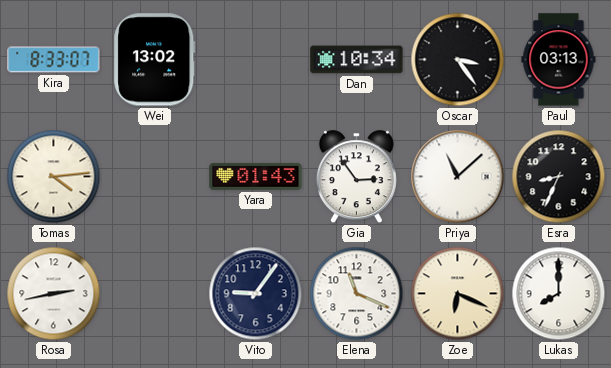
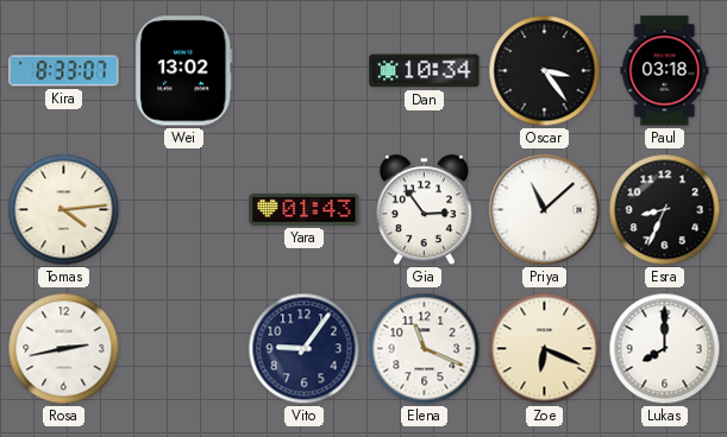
Paul: 03:13 -> 03:18
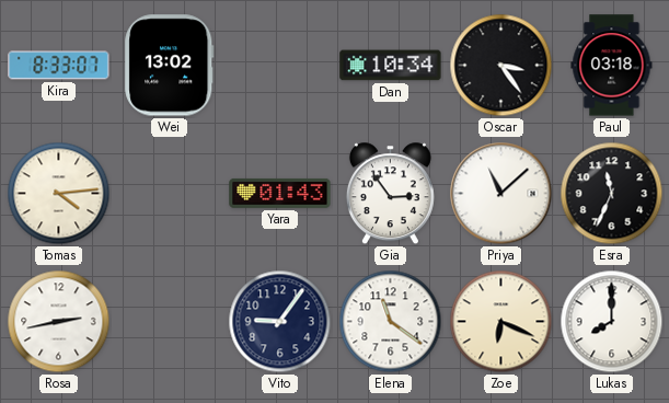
Esra: 8:34 -> 11:34
Elena: 11:19 -> 11:21
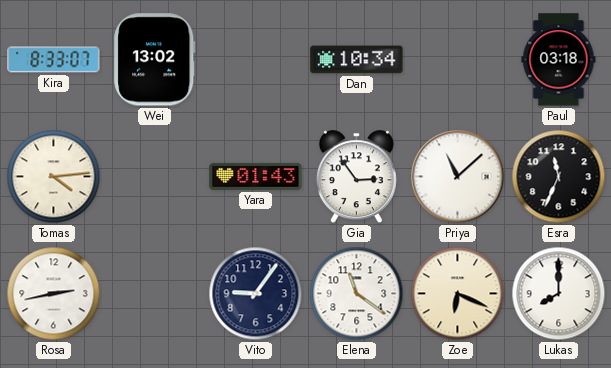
Oscar: 3:24 -> none
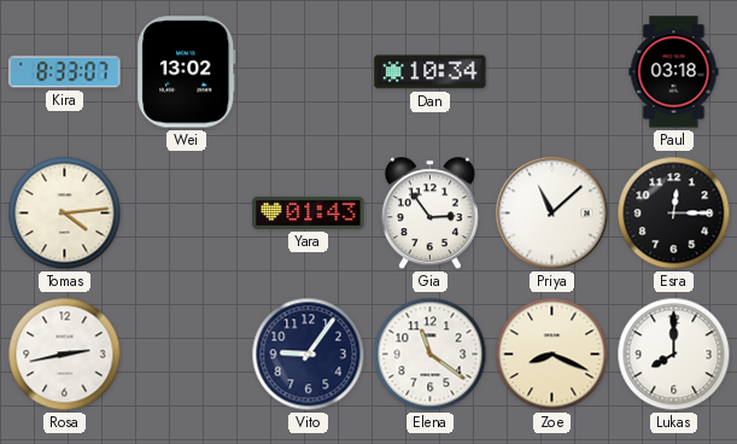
Esra: 11:34 -> 12:15
Zoe: 6:19 -> 8:19
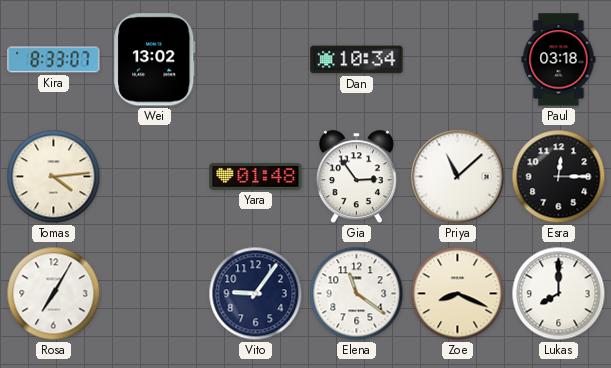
Yara: 01:43 -> 01:48
Rosa: 2:43 -> 7:05
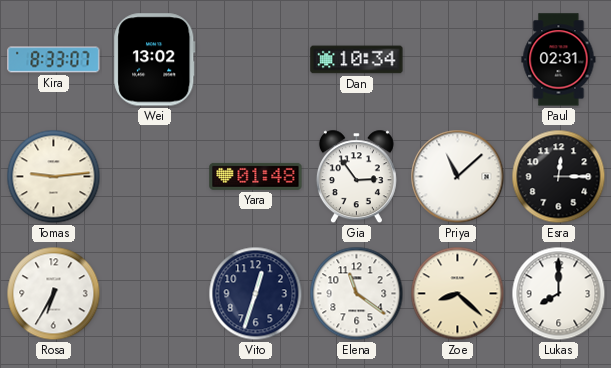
Paul: 03:18 -> 02:31
Tomas: 4:14 -> 9:14
Rosa: 7:05 -> 6:35
Vito: 9:06 -> 12:33
Zoe: 8:19 -> 8:22
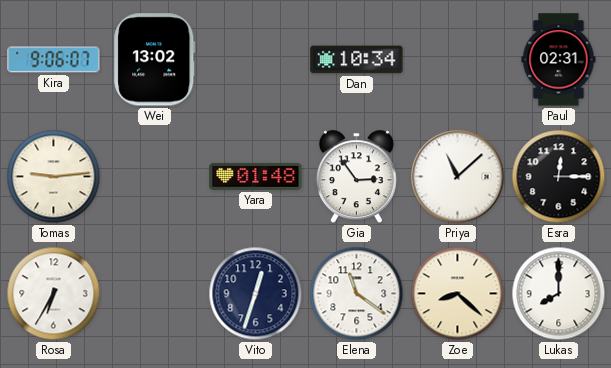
Kira: 8:33 -> 9:06
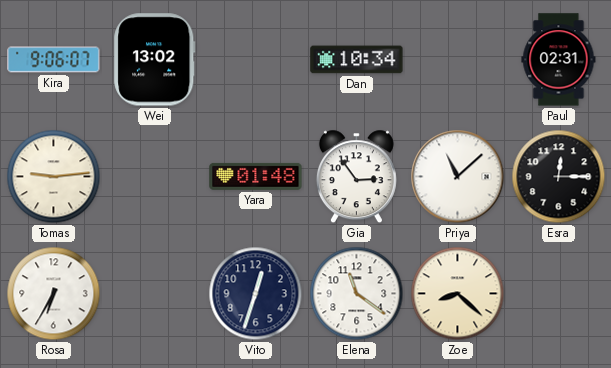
Lukas: 8:00 -> none
